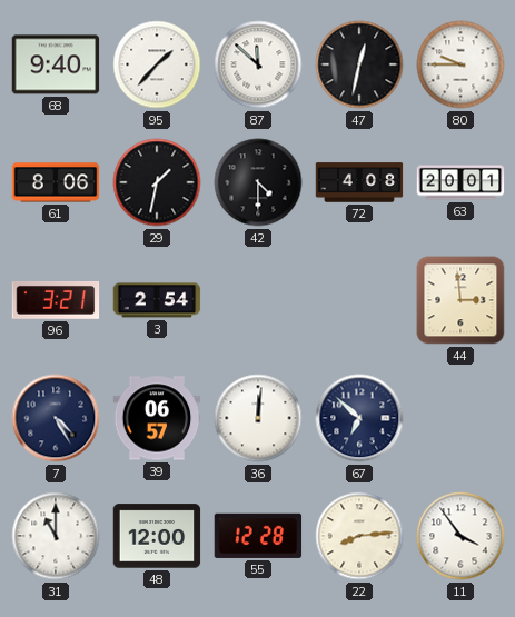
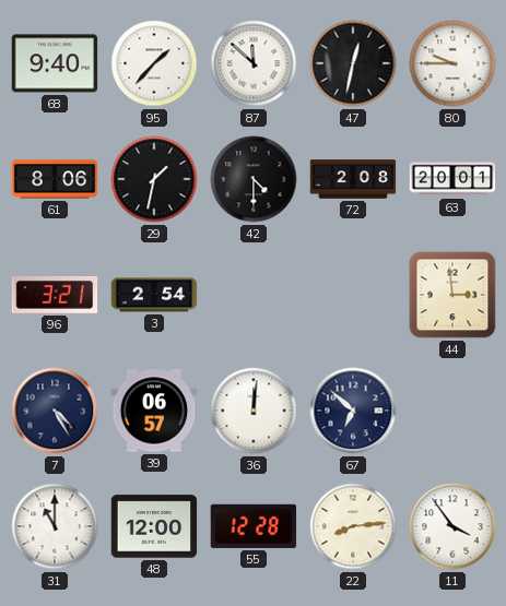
72: 4:08 -> 2:08
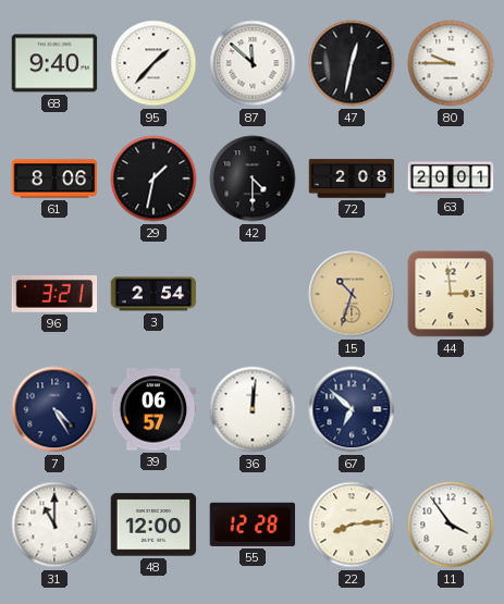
15: none -> 10:33
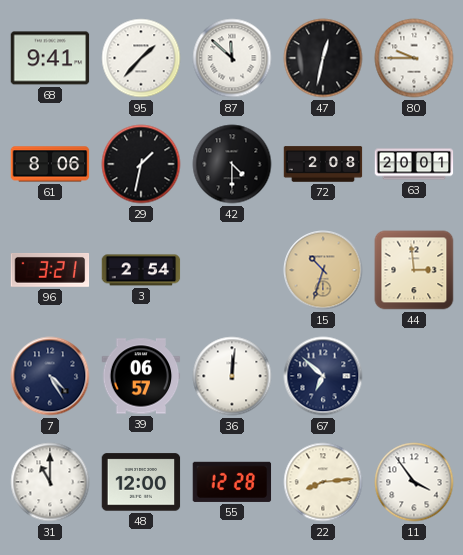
68: 9:40 -> 9:41
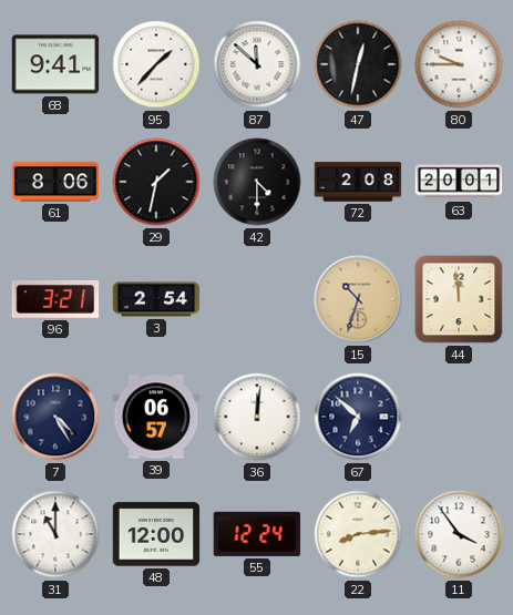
44: 2:59 -> 11:59
55: 12:28 -> 12:24
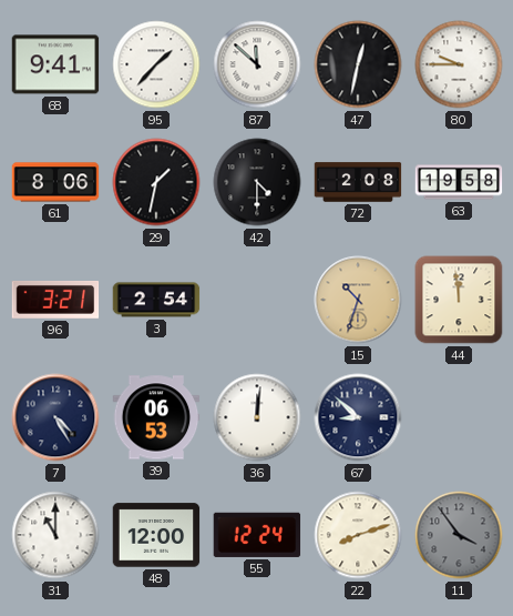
63: 20:01 -> 19:58
39: 06:57 -> 06:53
67: 6:52 -> 8:52
22: 8:14 -> 8:12
11 dial: white -> grey
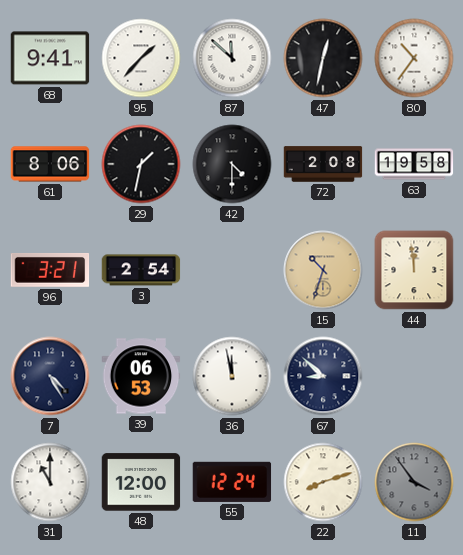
80: 9:45 -> 10:36
36: 12:01 -> 11:58
